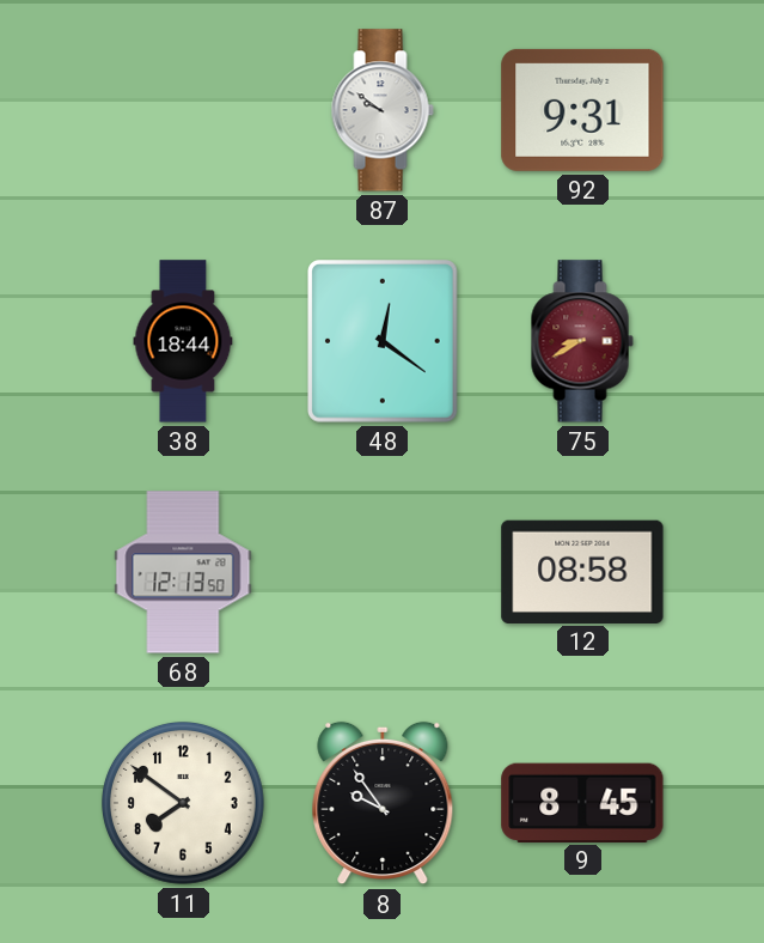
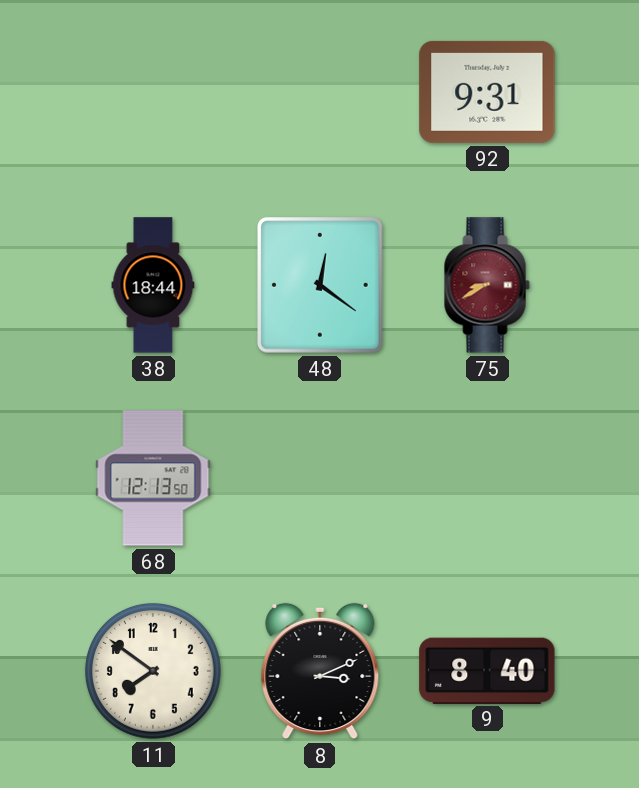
87: 9:51 -> none
12: 08:58 -> none
8: 9:54 -> 3:11
9: 8:45 -> 8:40
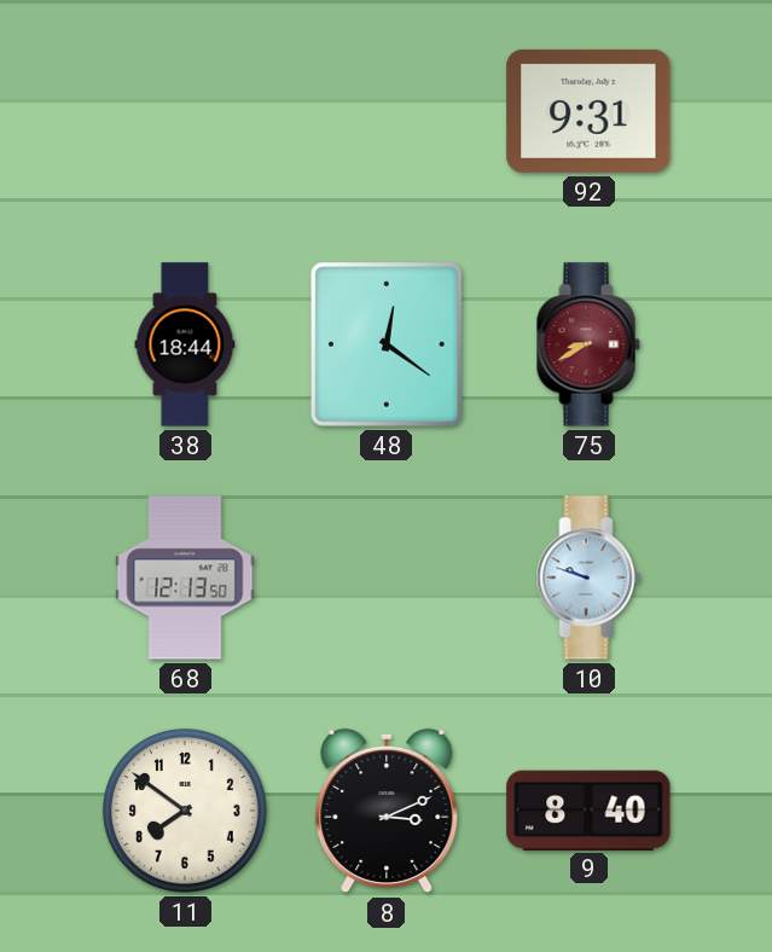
10: none -> 9:48
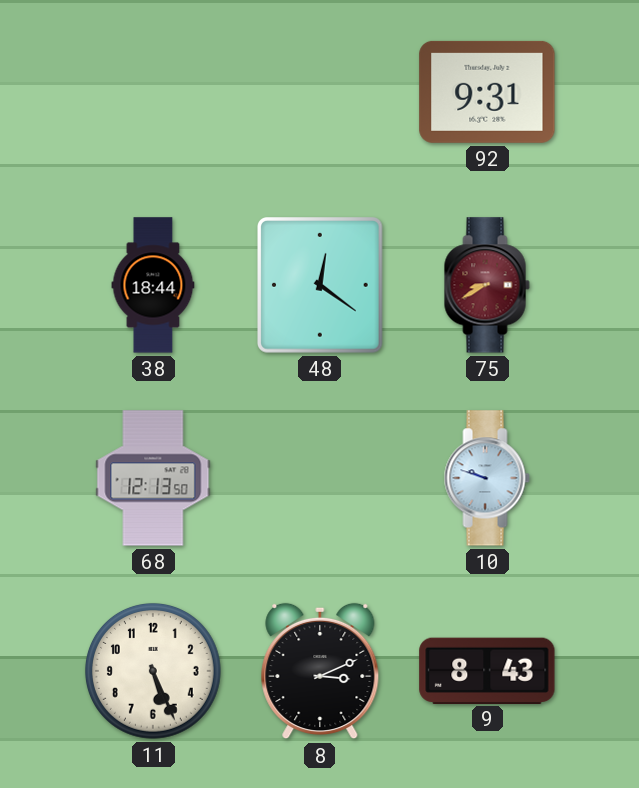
11: 7:51 -> 5:26
9: 8:40 -> 8:43
